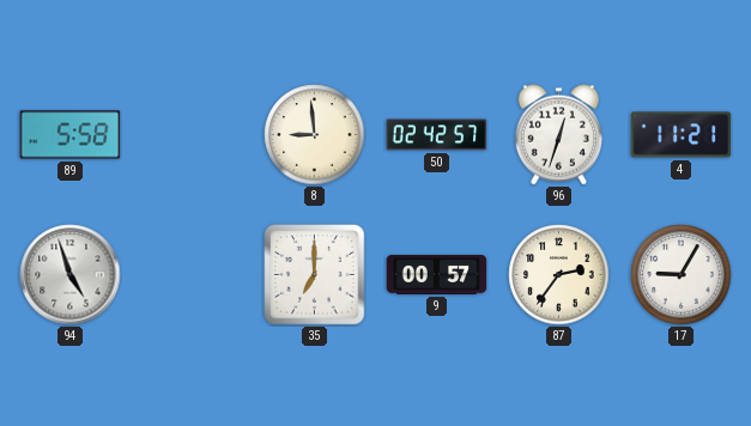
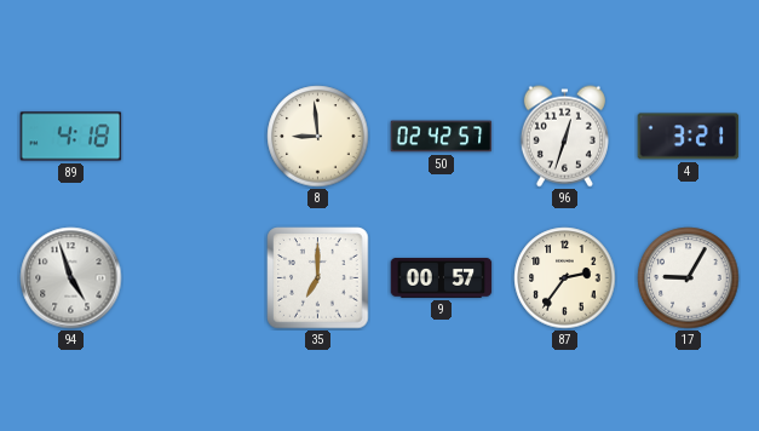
89: 5:58 -> 4:18
4: 11:21 -> 3:21
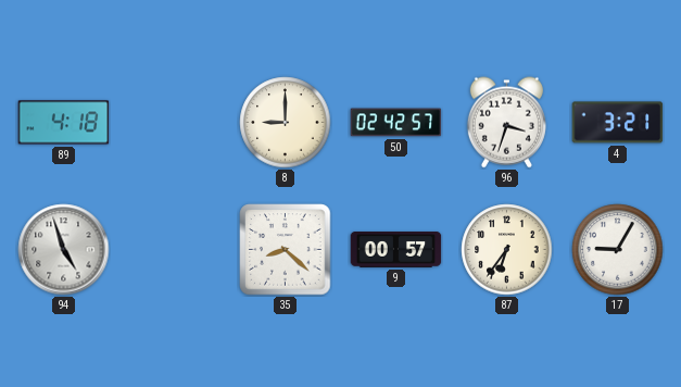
8: 8:59 -> 9:00
96: 12:33 -> 3:33
35: 7:00 -> 8:22
87: 2:36 -> 6:36
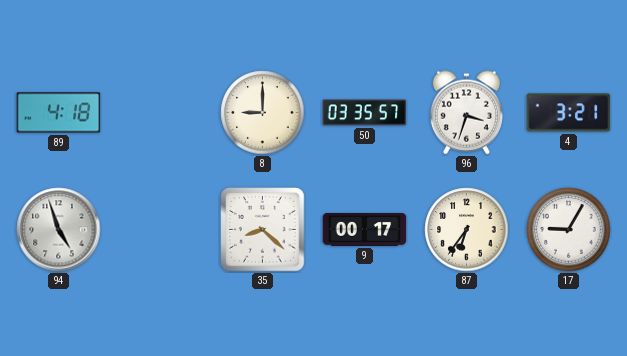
50: 02:42 -> 03:35
9: 00:57 -> 00:17
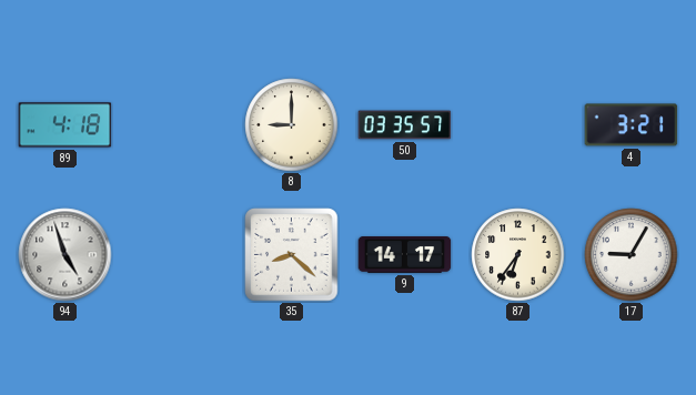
96: 3:33 -> none
9: 00:17 -> 14:17
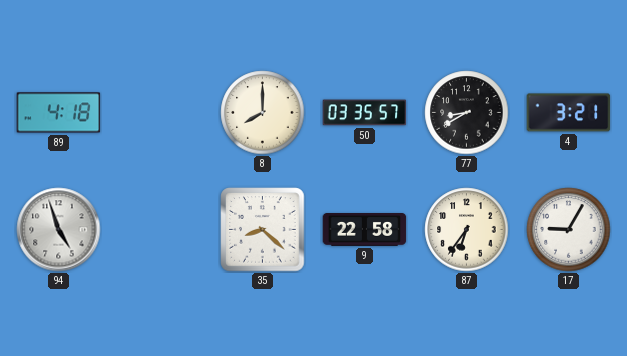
8: 9:00 -> 8:00
77: none -> 8:40
9: 14:17 -> 22:58
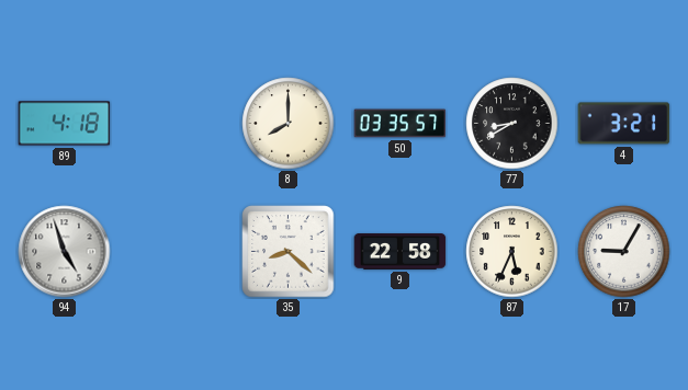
87: 6:36 -> 5:34
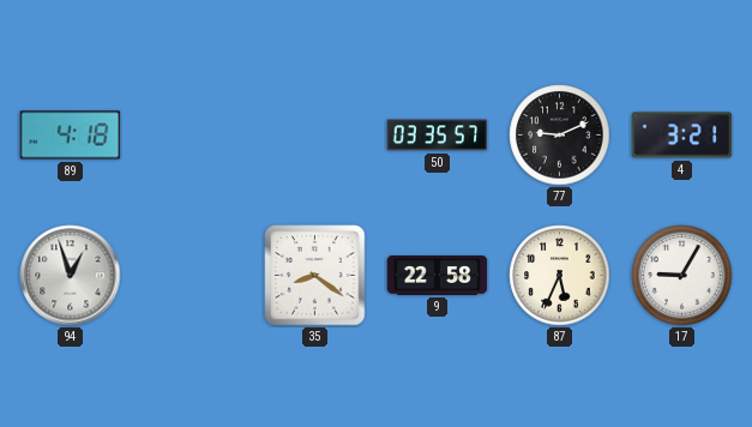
8: 8:00 -> none
77: 8:40 -> 9:11
94: 4:57 -> 12:57
35: 8:22 -> 8:21
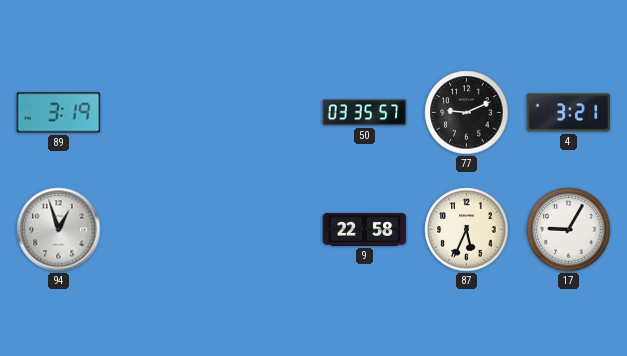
89: 4:18 -> 3:19
35: 8:21 -> none
